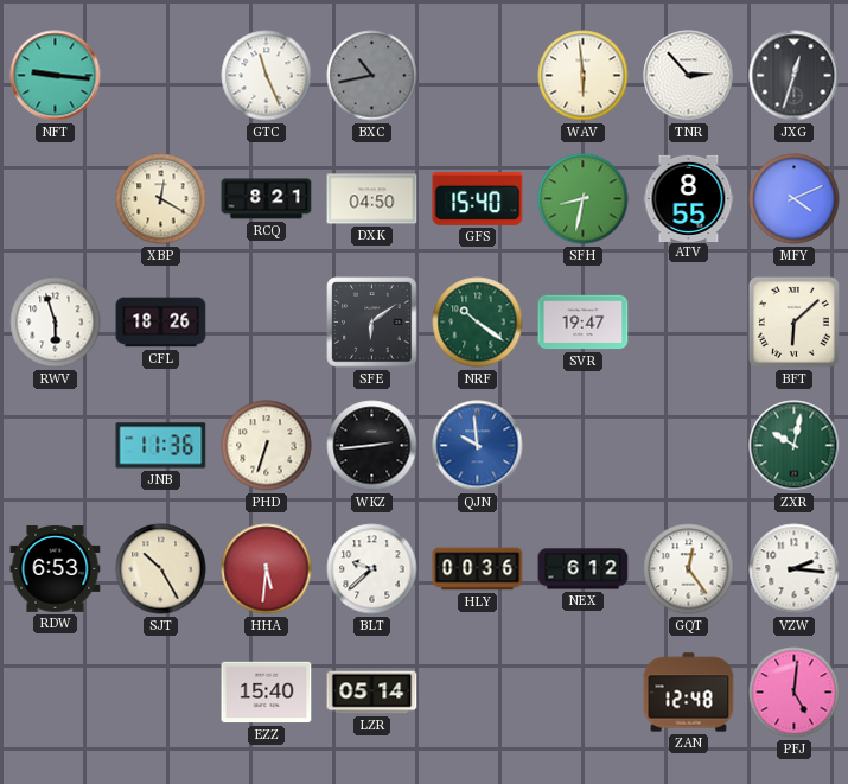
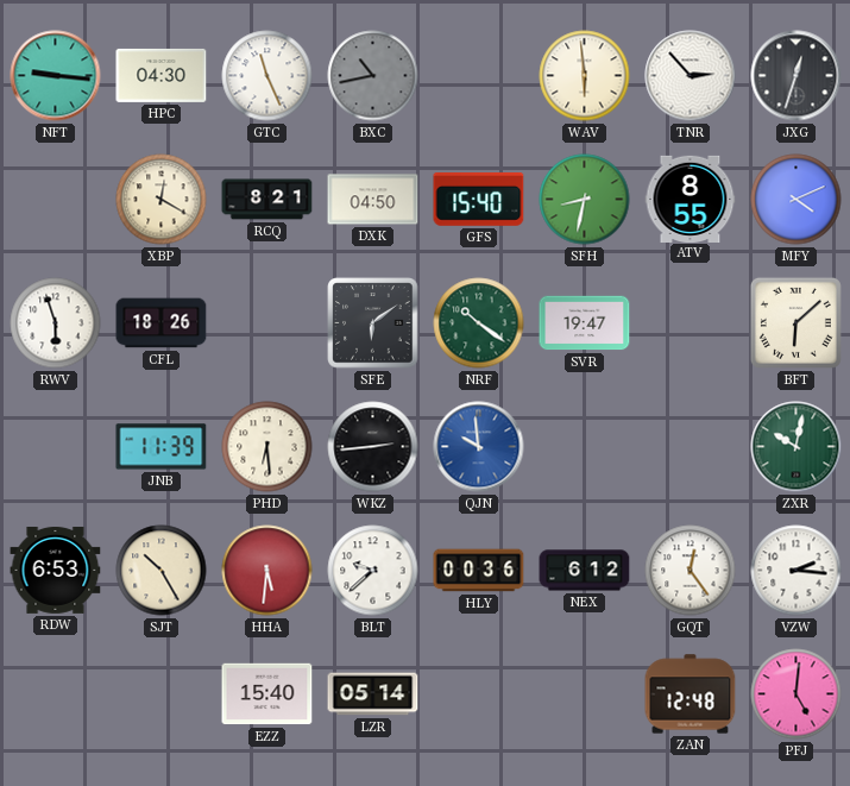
HPC: none -> 04:30
JNB: 11:36 -> 11:39
PHD: 6:33 -> 6:29
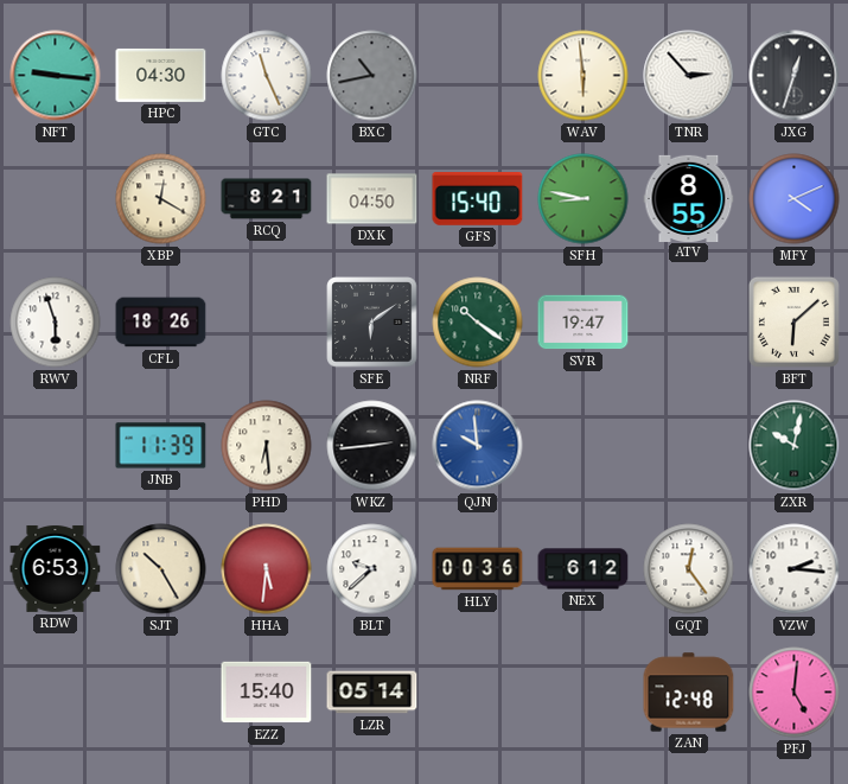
SFH: 8:32 -> 8:47
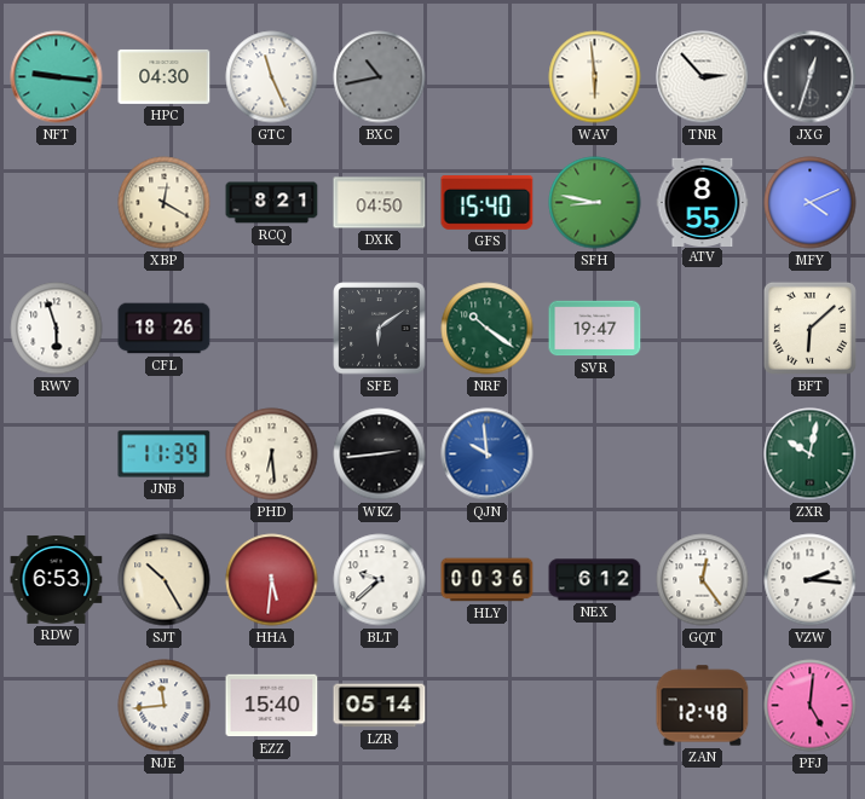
NJE: none -> 11:44
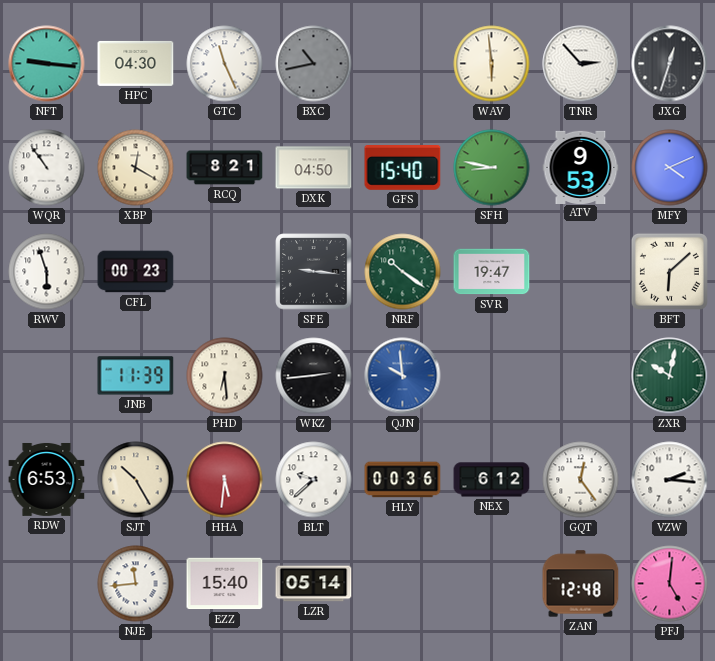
WQR: none -> 10:54
ATV: 8:55 -> 9:53
CFL: 18:26 -> 00:23
SFE: 6:09 -> 9:16
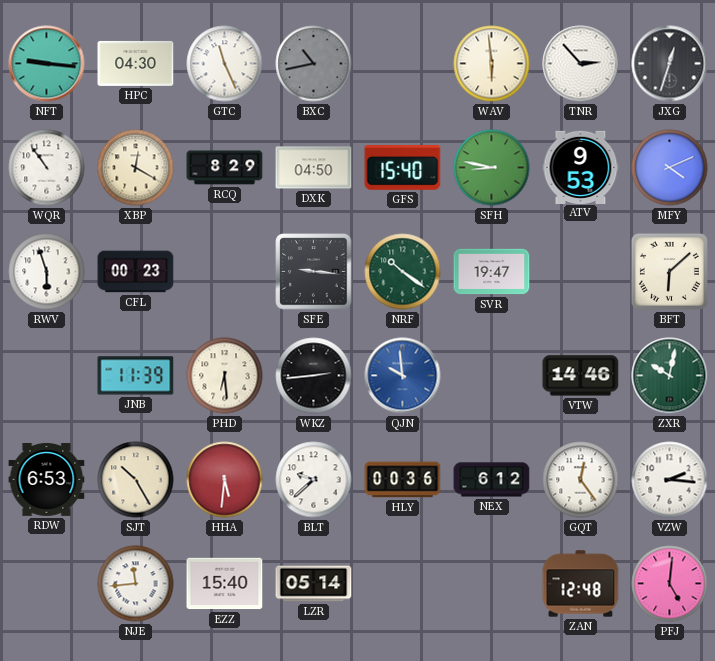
RCQ: 8:21 -> 8:29
VTW: none -> 14:46
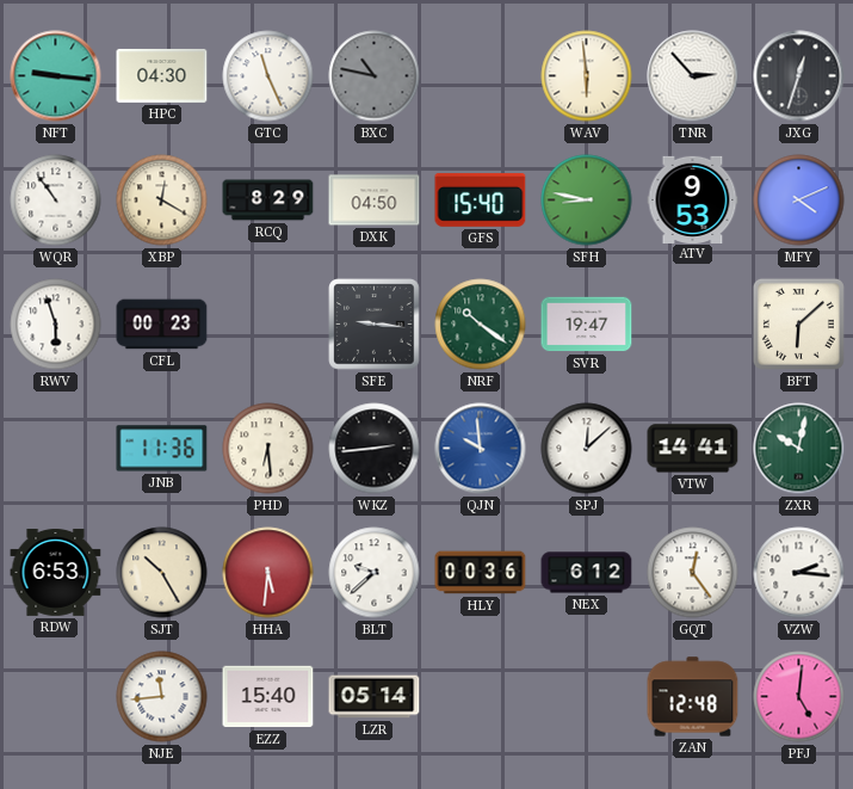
BXC: 10:43 -> 10:47
JNB: 11:39 -> 11:36
SPJ: none -> 12:08
VTW: 14:46 -> 14:41
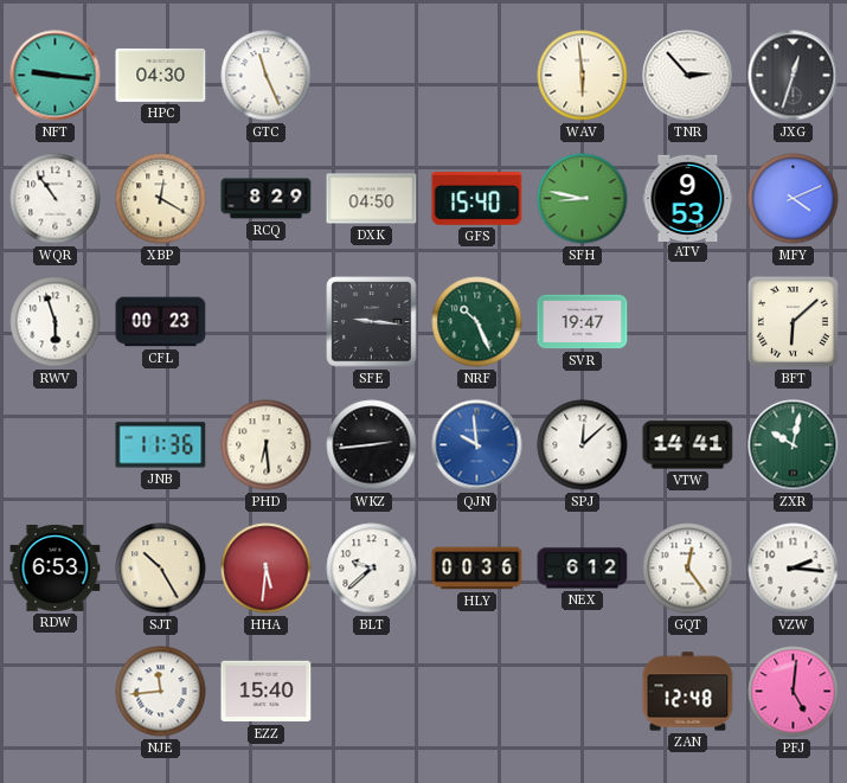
BXC: 10:47 -> none
NRF: 10:21 -> 10:26
LZR: 05:14 -> none
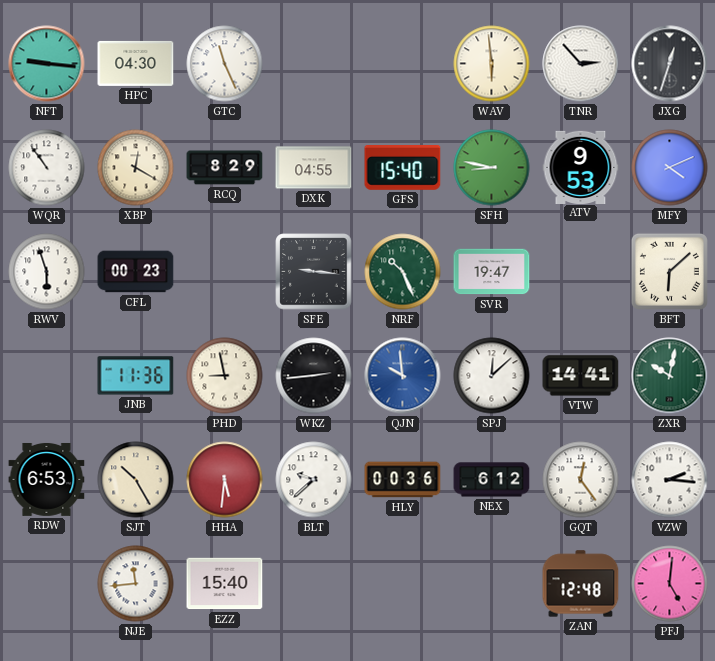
DXK: 04:50 -> 04:55
PHD: 6:29 -> 8:58
